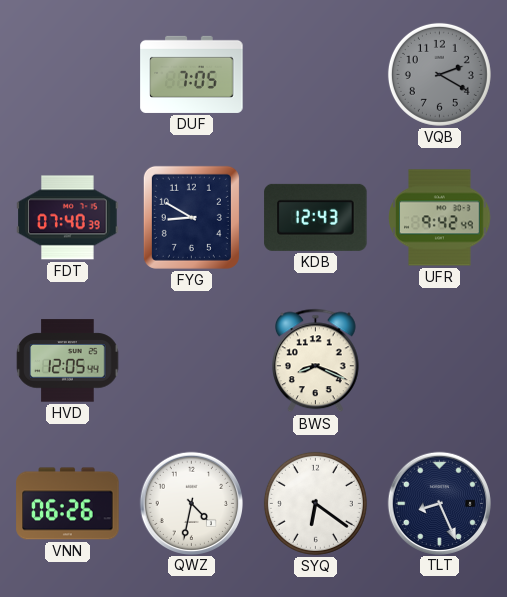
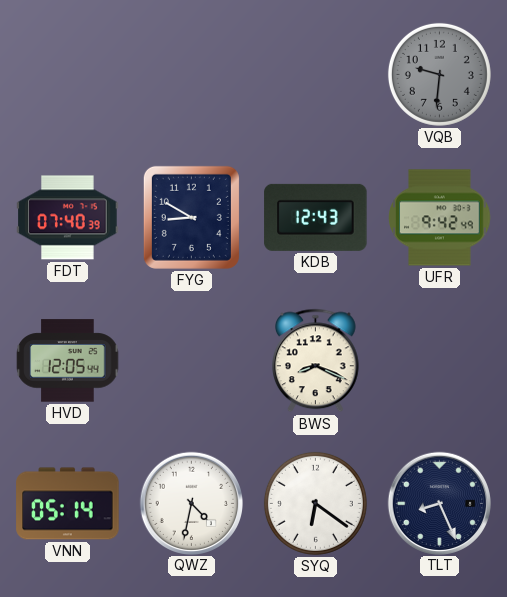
DUF: 7:05 -> none
VQB: 2:20 -> 9:31
VNN: 06:26 -> 05:14
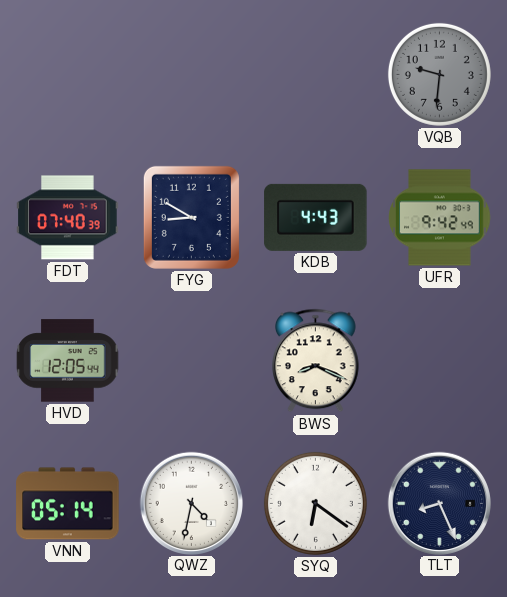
KDB: 12:43 -> 4:43
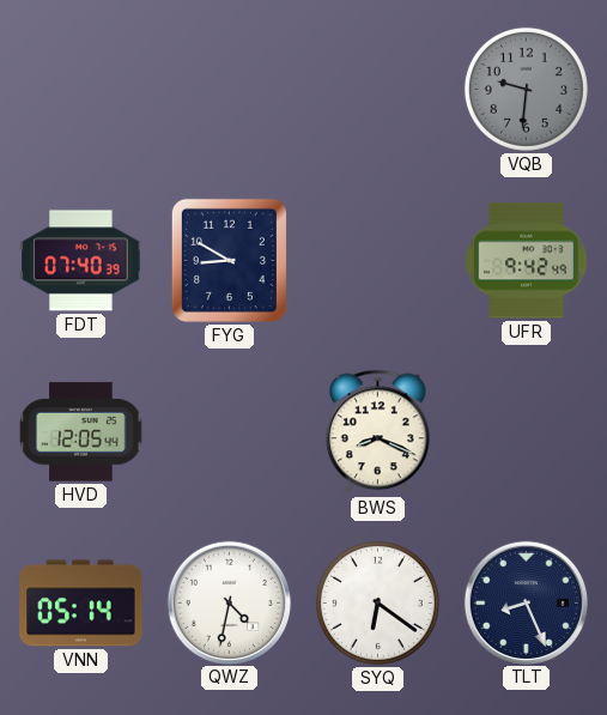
KDB: 4:43 -> none
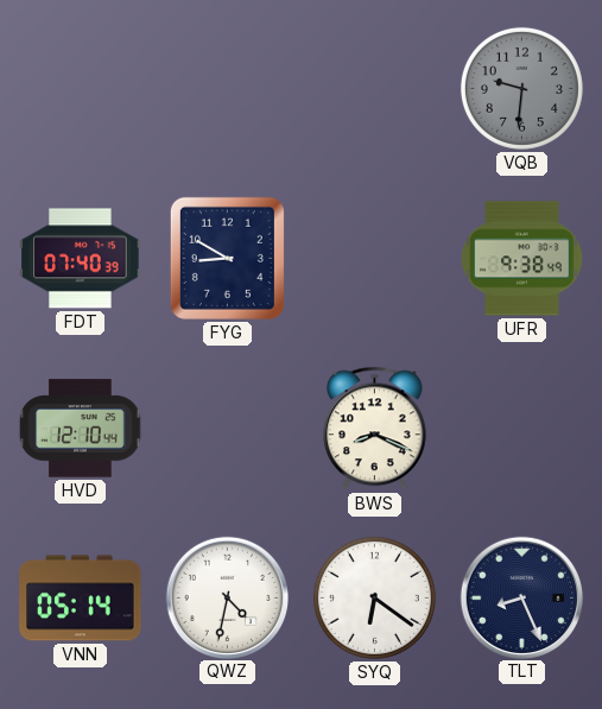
UFR: 9:42 -> 9:38
HVD: 12:05 -> 12:10
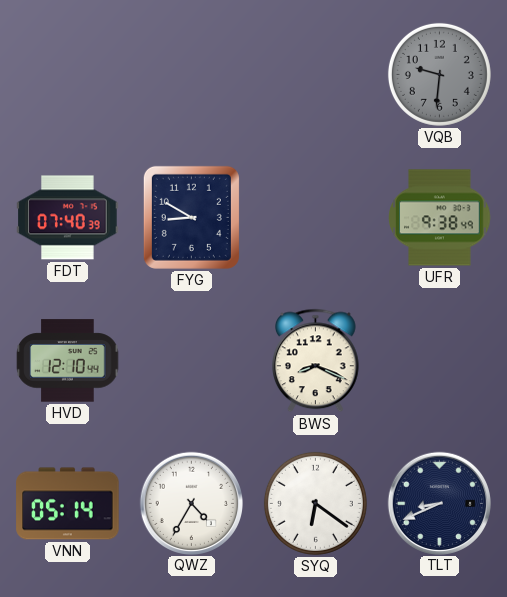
QWZ: 4:32 -> 4:35
TLT: 8:26 -> 8:41
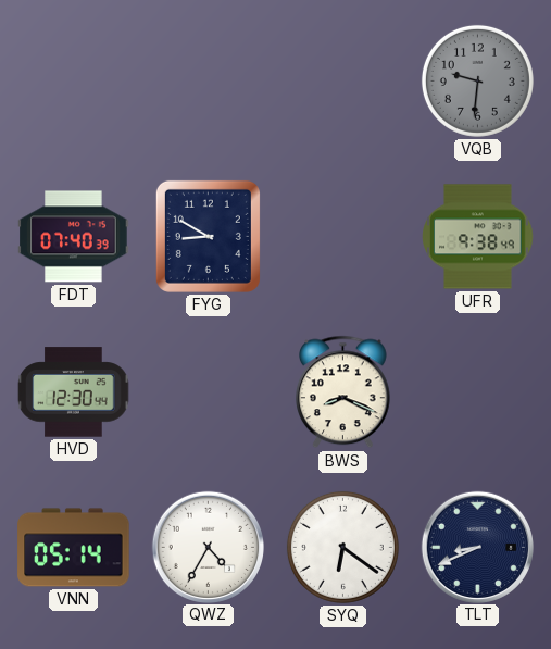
HVD: 12:10 -> 12:30
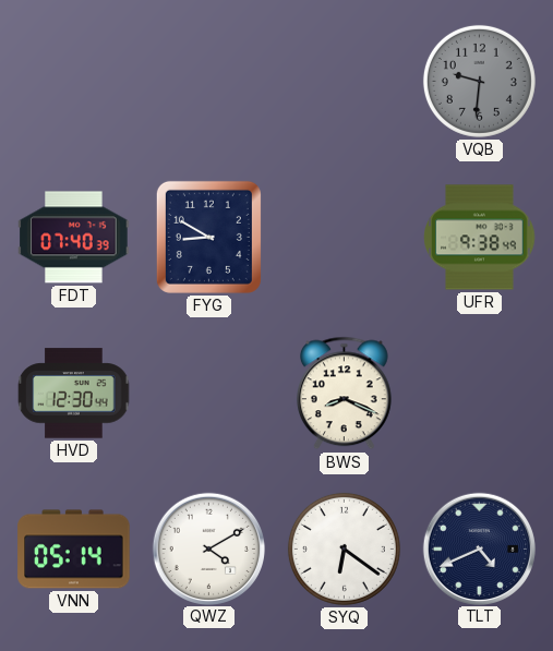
QWZ: 4:35 -> 4:10
TLT: 8:41 -> 4:41
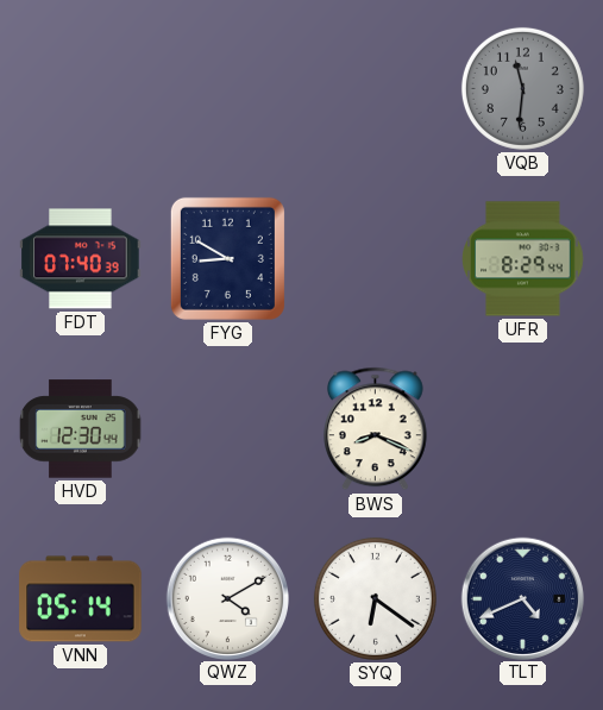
VQB: 9:31 -> 11:31
UFR: 9:38 -> 8:29
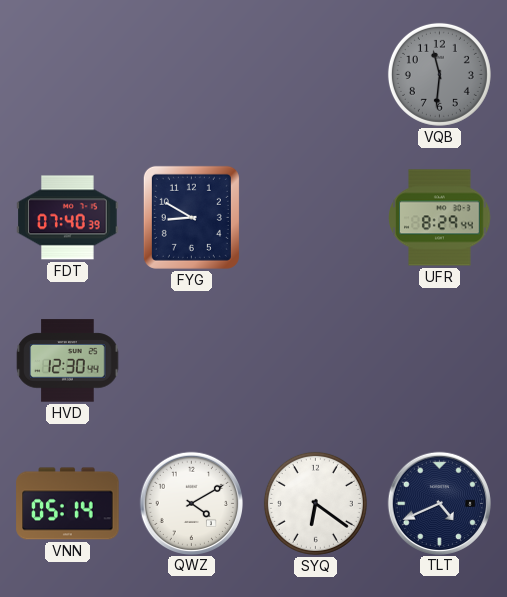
BWS: 8:19 -> none
